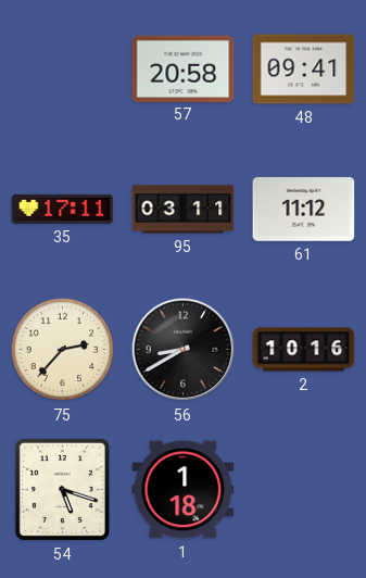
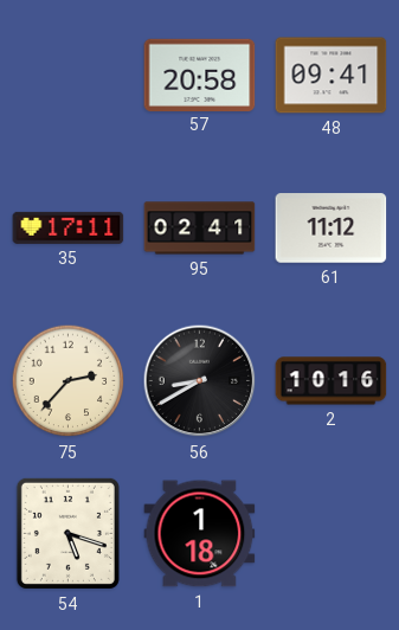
95: 03:11 -> 02:41
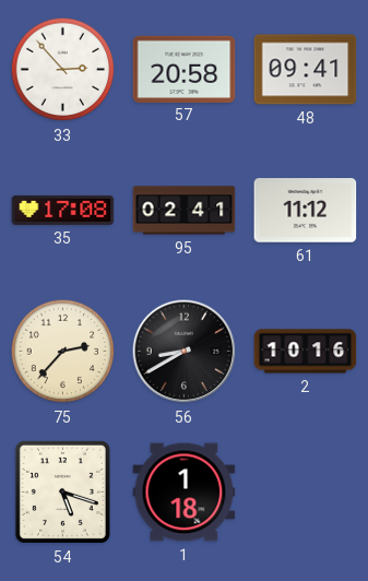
33: none -> 2:53
35: 17:11 -> 17:08
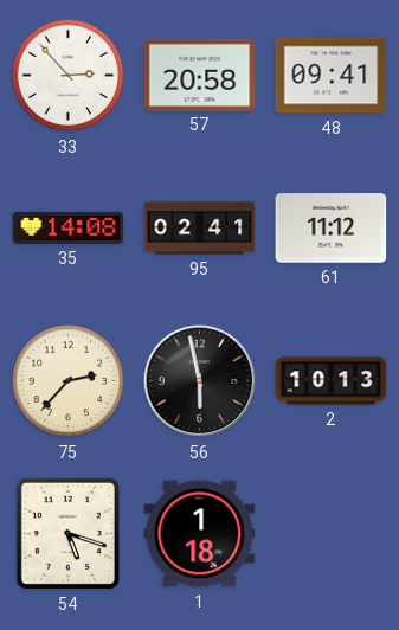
35: 17:08 -> 14:08
56: 8:40 -> 5:58
2: 10:16 -> 10:13
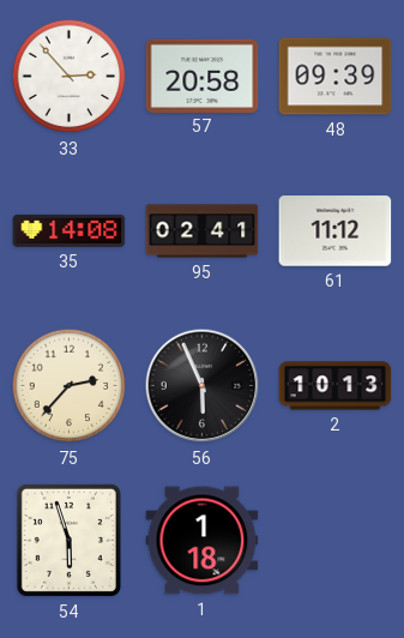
48: 09:41 -> 09:39
56: 5:58 -> 5:56
54: 5:18 -> 5:57
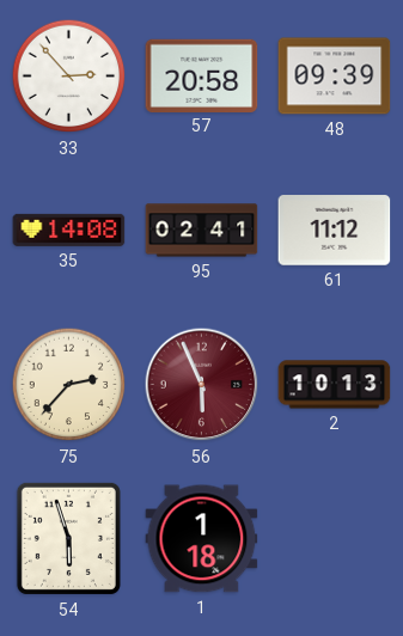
56 dial: black -> burgundy
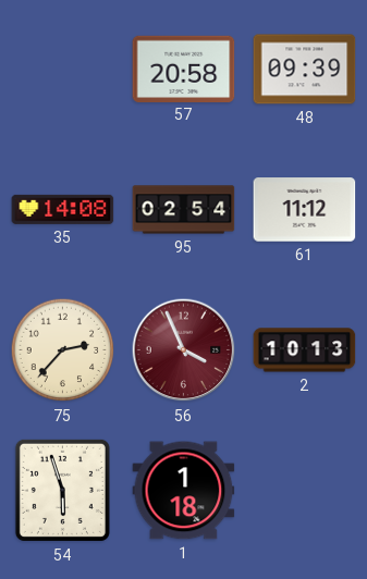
33: 2:53 -> none
95: 02:41 -> 02:54
56: 5:56 -> 3:56
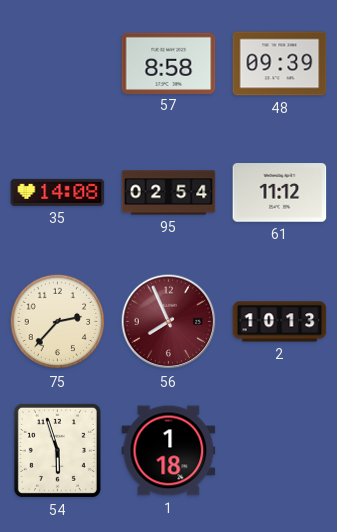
57: 20:58 -> 8:58
56: 3:56 -> 7:56
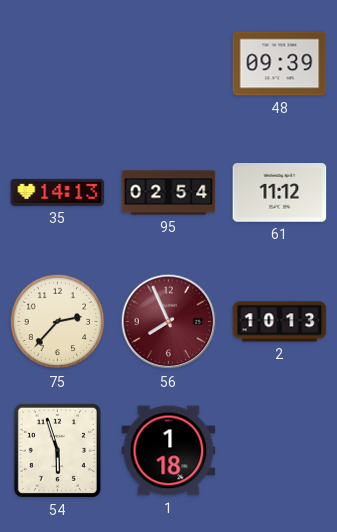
57: 8:58 -> none
35: 14:08 -> 14:13
